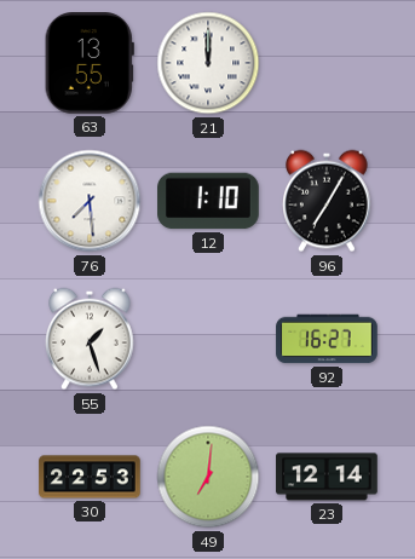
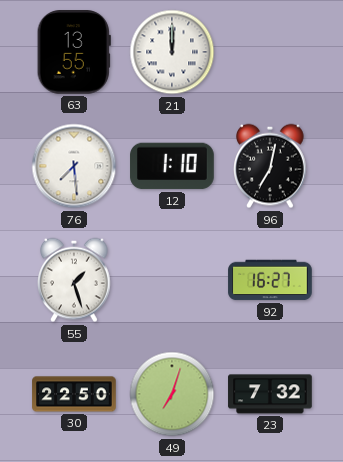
96: 7:05 -> 7:02
30: 22:53 -> 22:50
49: 7:01 -> 7:03
23: 12:14 -> 7:32
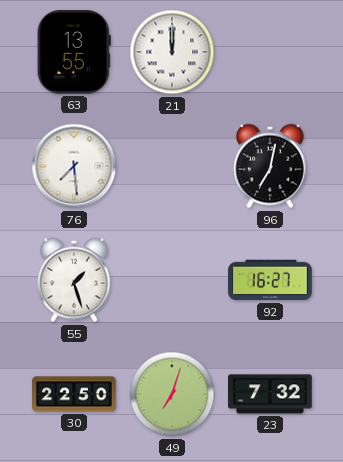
12: 1:10 -> none
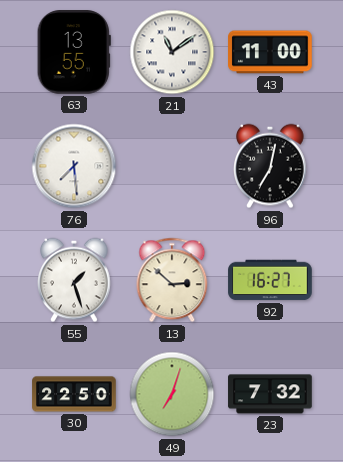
21: 12:00 -> 11:09
43: none -> 11:00
13: none -> 2:52
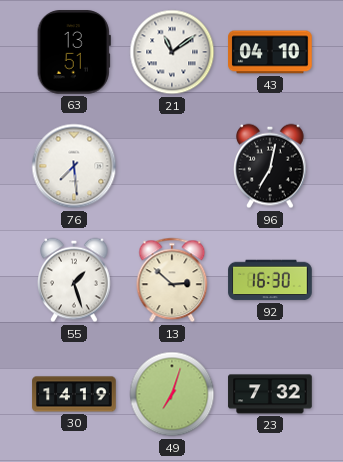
63: 13:55 -> 13:51
43: 11:00 -> 04:10
92: 16:27 -> 16:30
30: 22:50 -> 14:19
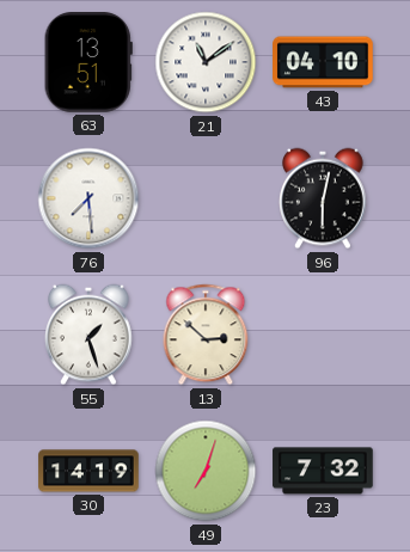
96: 7:02 -> 6:02
92: 16:30 -> none
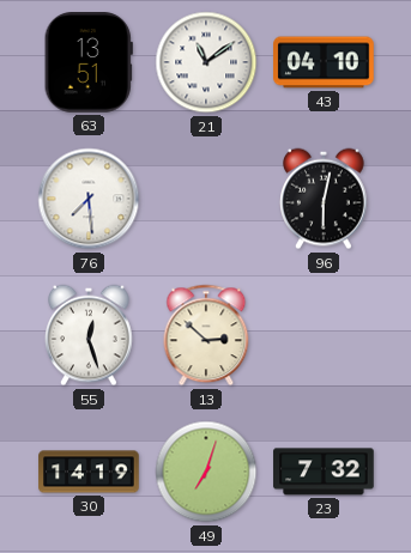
55: 1:27 -> 12:27
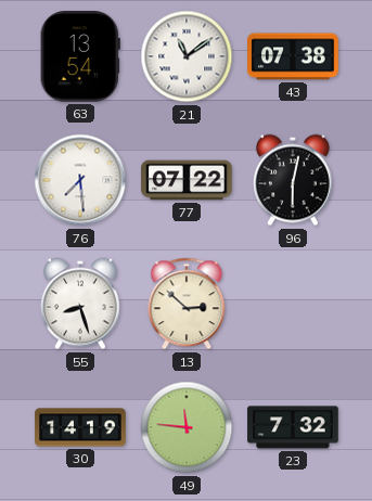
63: 13:51 -> 13:54
43: 04:10 -> 07:38
77: none -> 07:22
55: 12:27 -> 8:27
49: 7:03 -> 11:46
